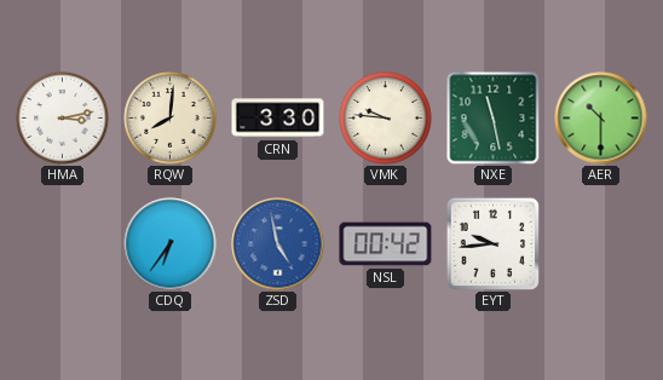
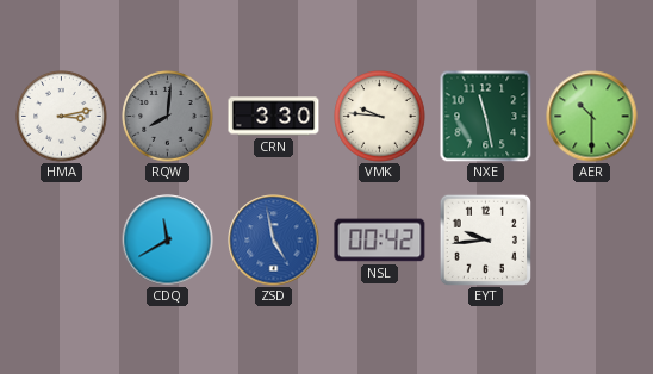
RQW dial: cream -> grey
CDQ: 6:36 -> 11:40
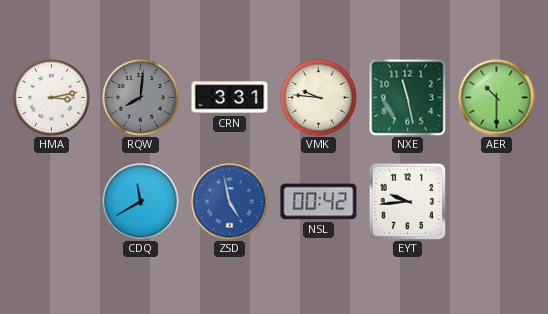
CRN: 3:30 -> 3:31
